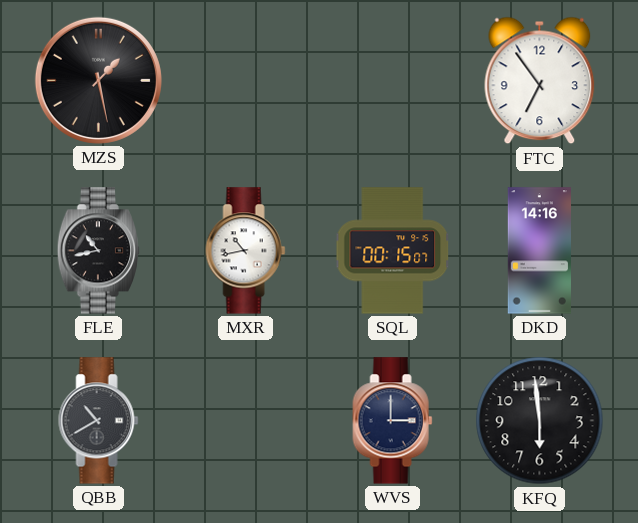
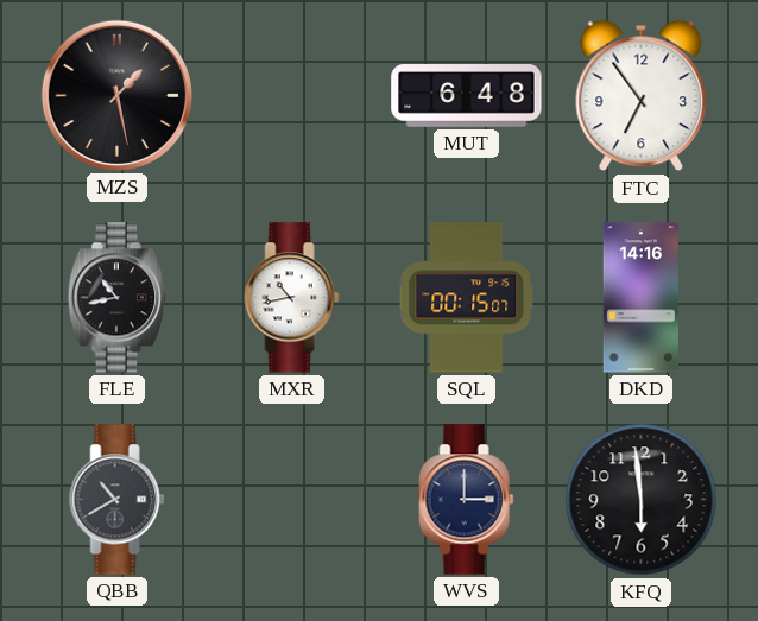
MUT: none -> 6:48
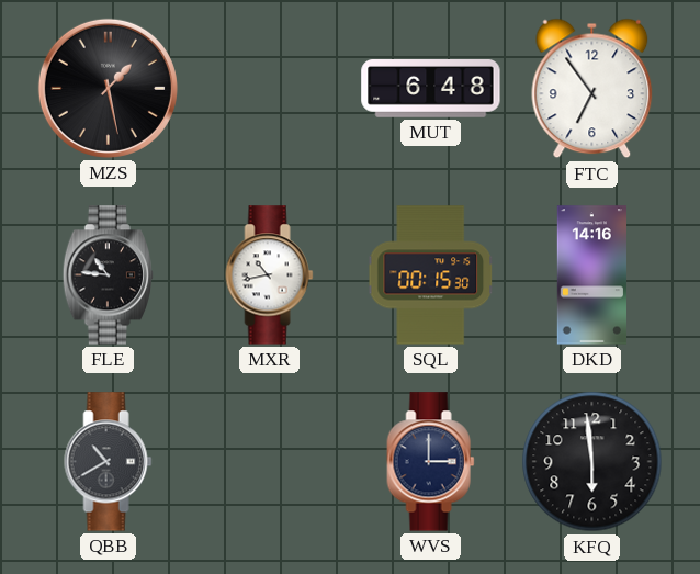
FLE: 10:43 -> 10:46
SQL: 00:15:07 -> 00:15:30
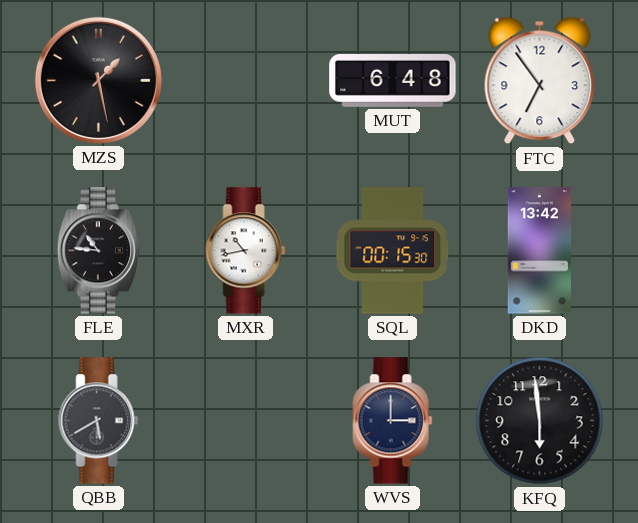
DKD: 14:16 -> 13:42
QBB: 10:40 -> 5:40
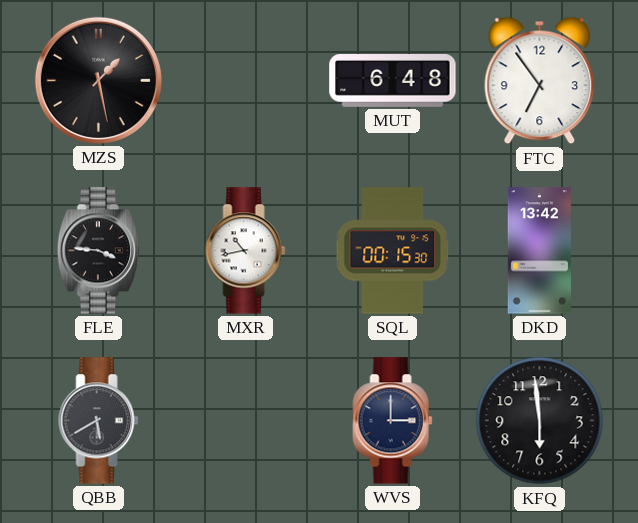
FLE: 10:46 -> 3:46
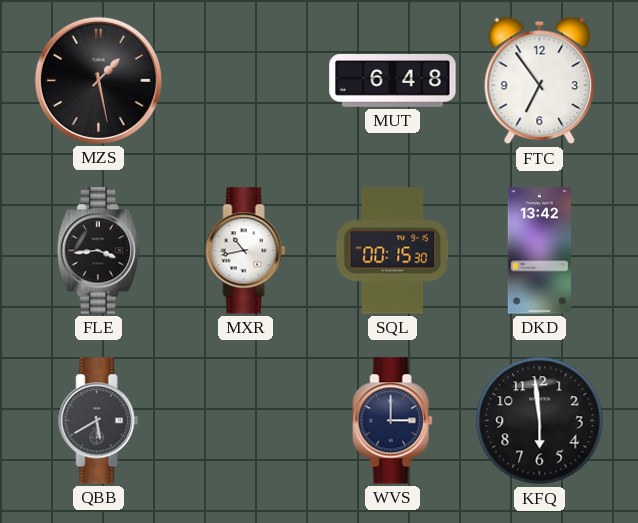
FLE: 3:46 -> 3:44
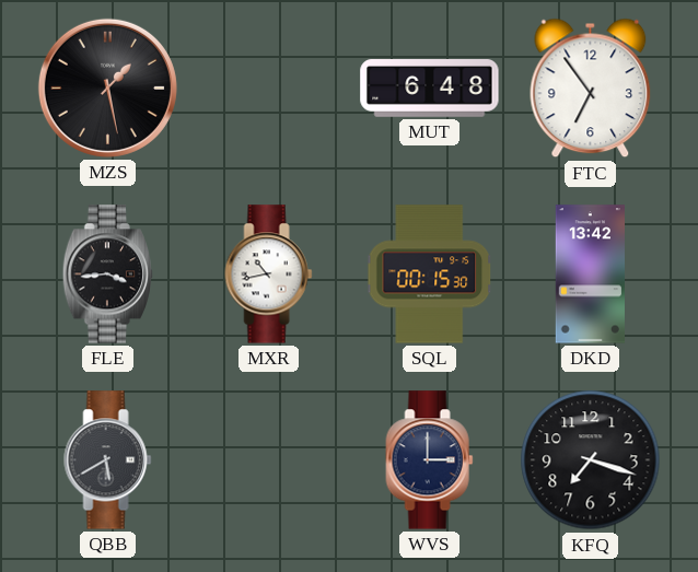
KFQ: 5:59 -> 7:18
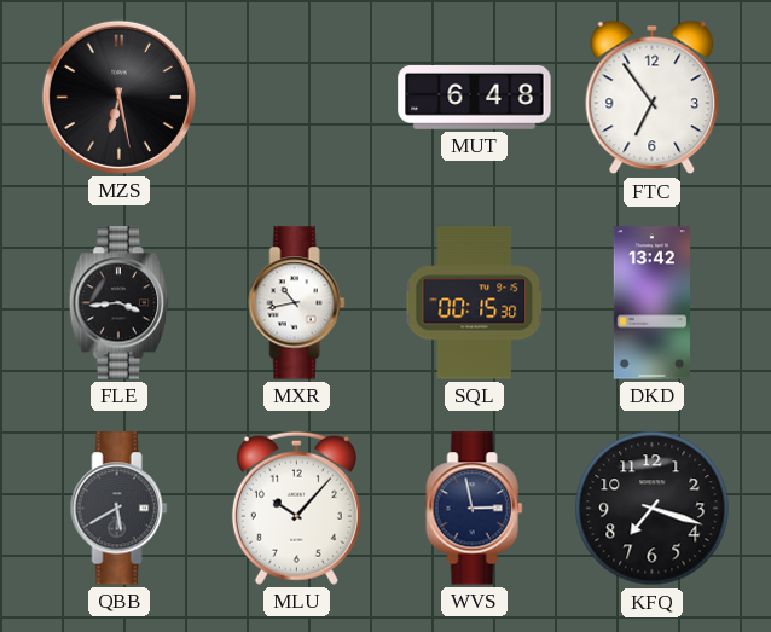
MZS: 1:28 -> 6:28
MLU: none -> 10:07
WVS: 3:00 -> 2:58
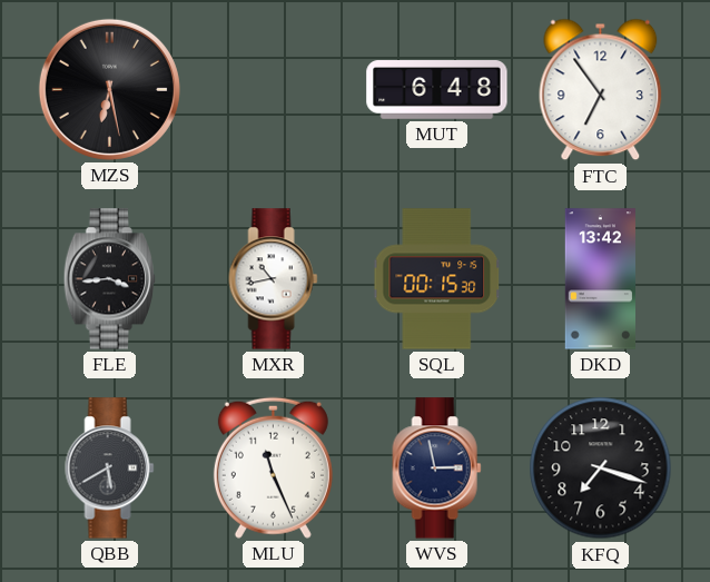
MLU: 10:07 -> 11:26
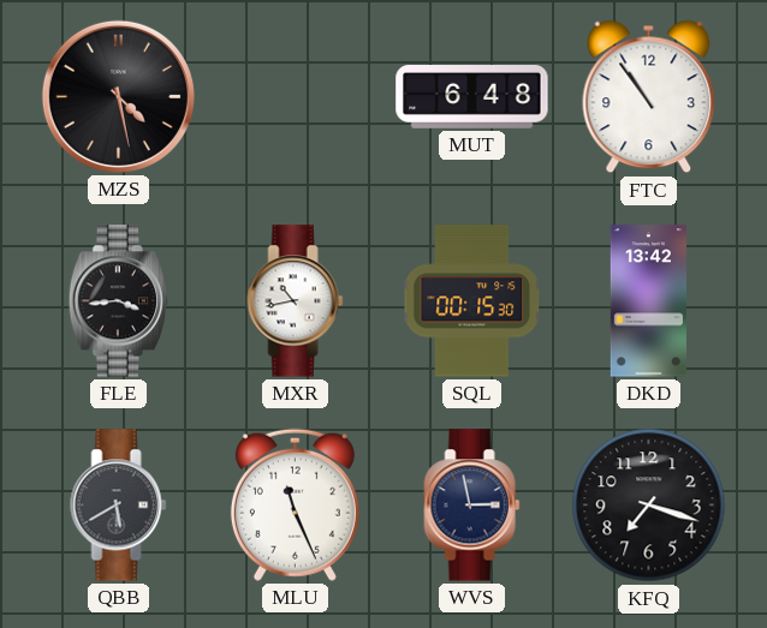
MZS: 6:28 -> 4:28
FTC: 6:54 -> 10:54
